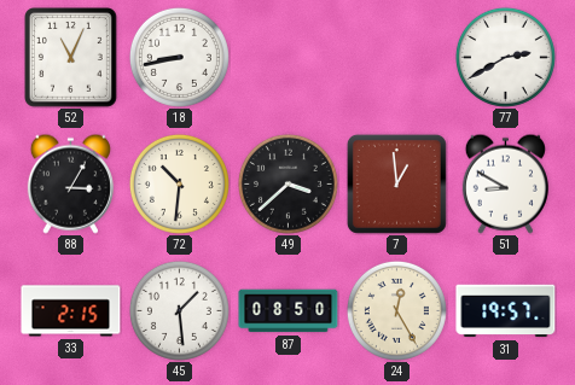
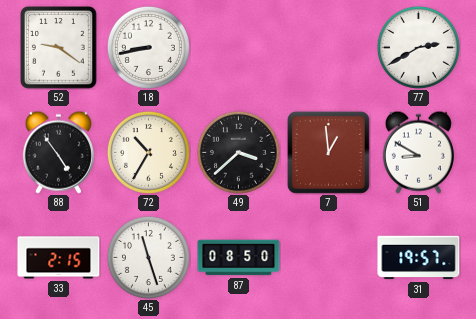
52: 11:04 -> 9:21
88: 3:05 -> 4:54
72: 10:31 -> 10:35
45: 1:29 -> 11:27
24: 12:25 -> none
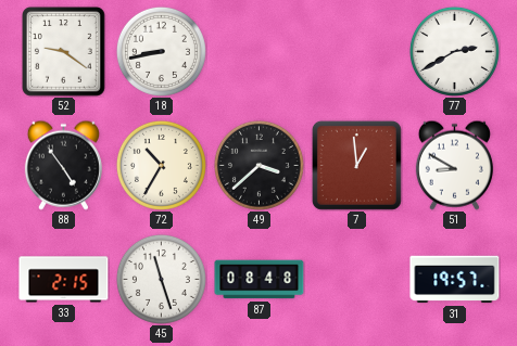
87: 08:50 -> 08:48
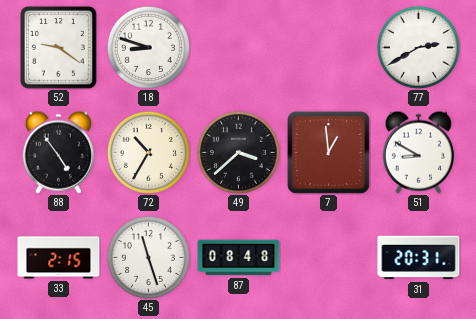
18: 8:43 -> 8:48
31: 19:57 -> 20:31
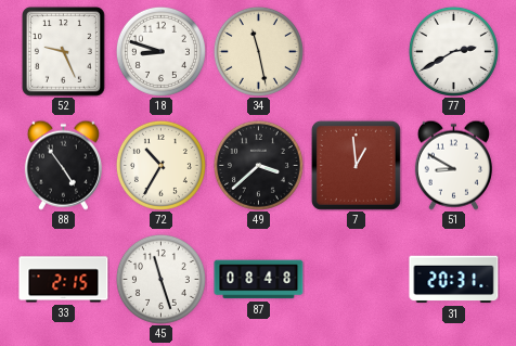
52: 9:21 -> 9:26
34: none -> 11:28
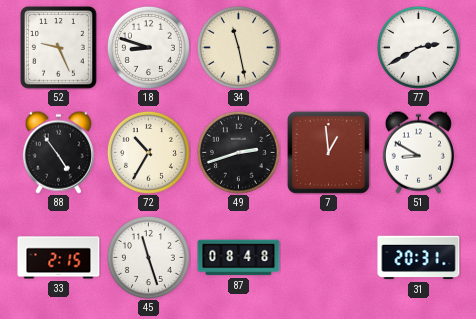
49: 3:38 -> 2:42
